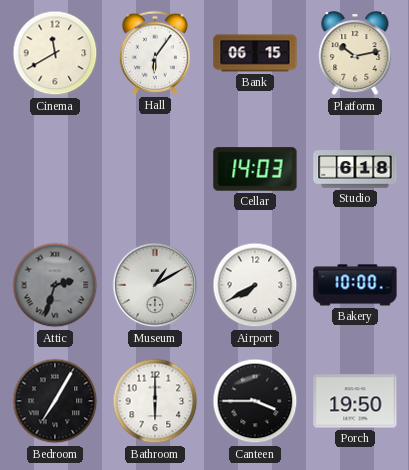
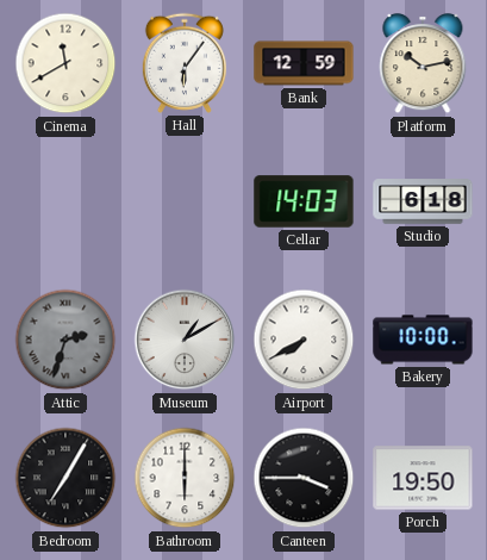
Bank: 06:15 -> 12:59
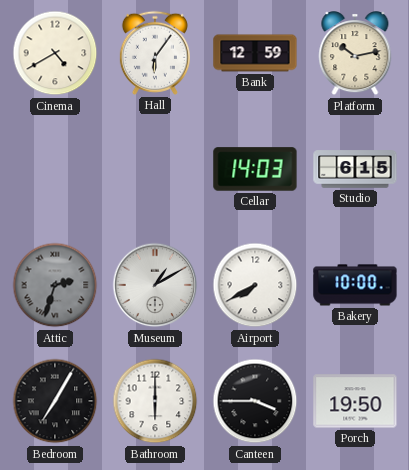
Cinema: 11:40 -> 4:40
Studio: 6:18 -> 6:15
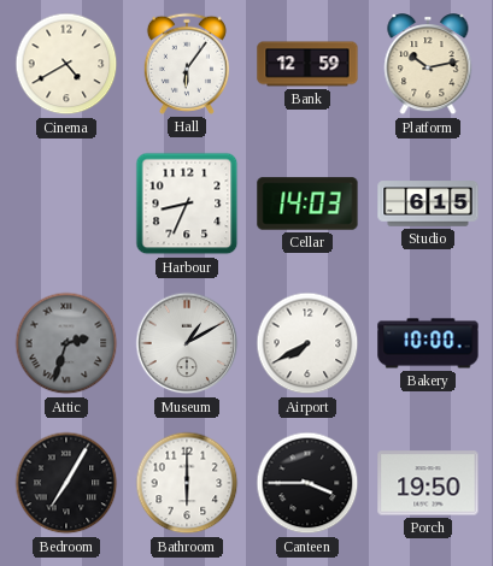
Harbour: none -> 8:34
